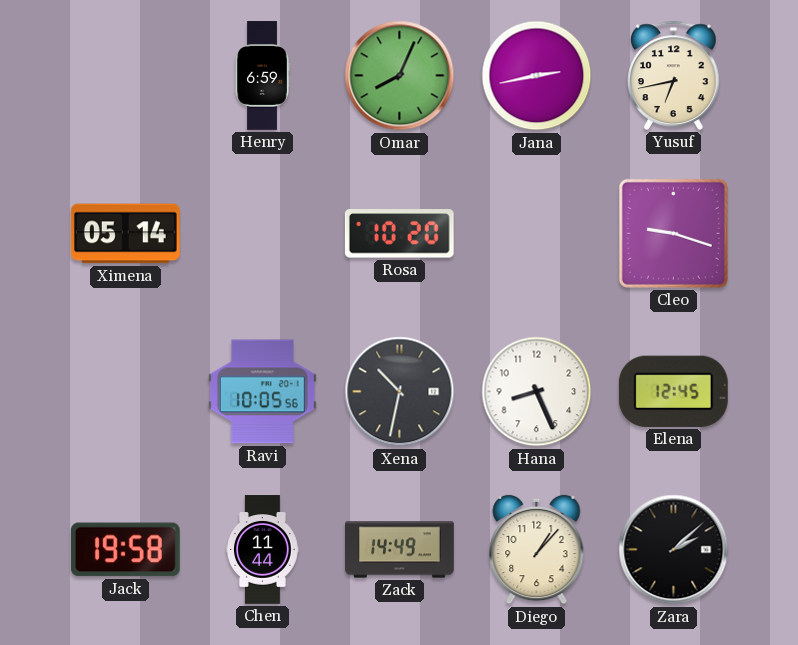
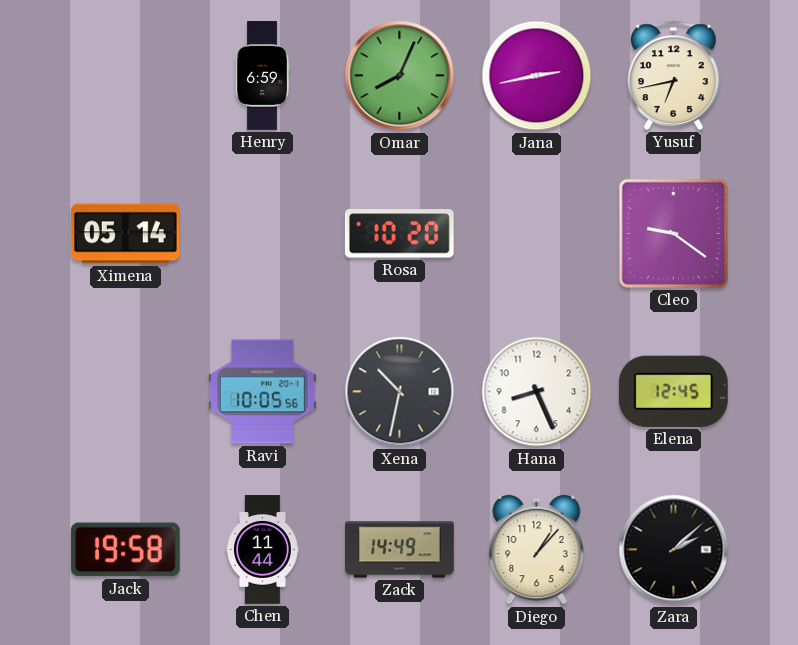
Cleo: 9:18 -> 9:21
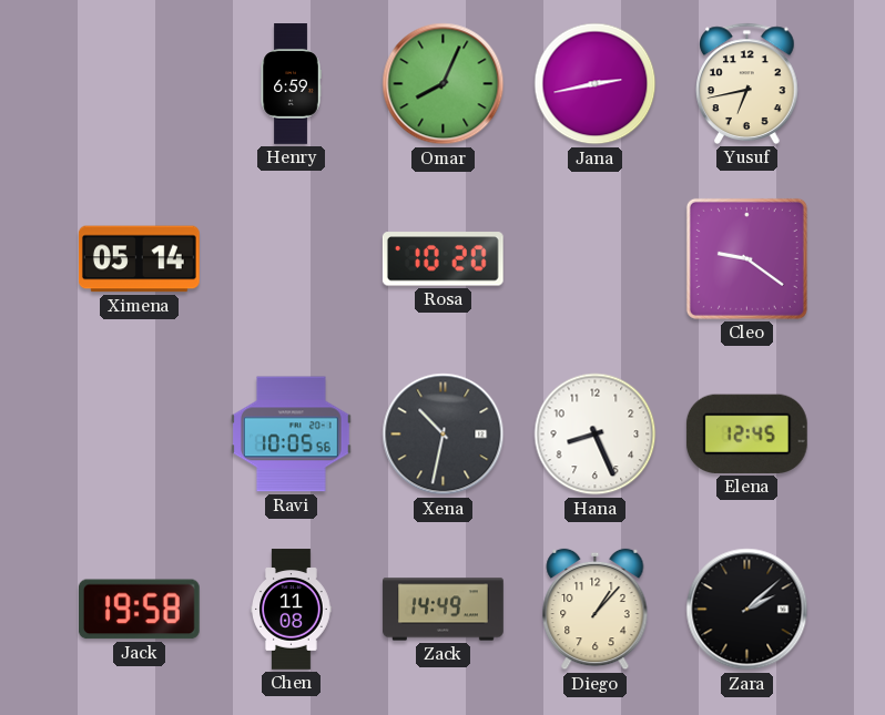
Chen: 11:44 -> 11:08
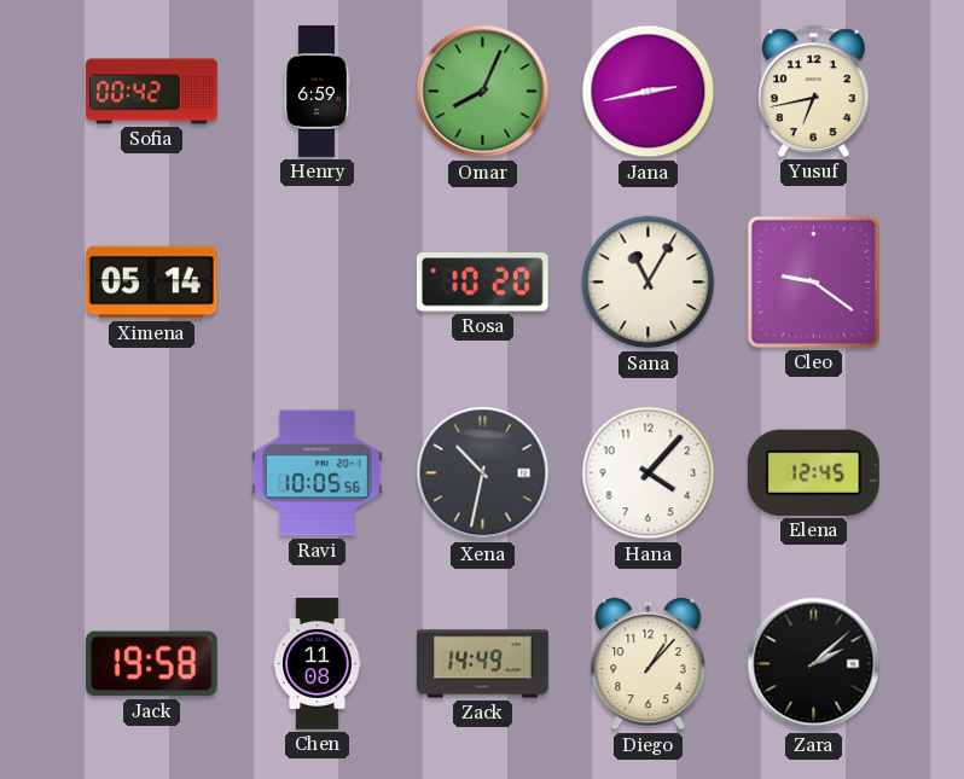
Sofia: none -> 00:42
Sana: none -> 11:05
Hana: 8:26 -> 4:07
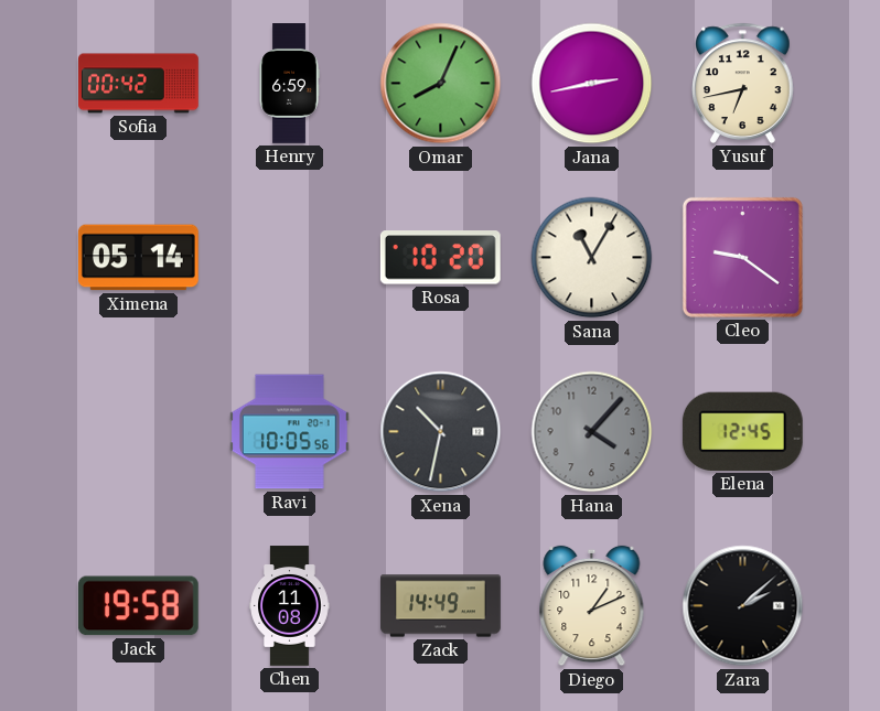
Hana dial: white -> grey
Diego: 1:07 -> 1:11
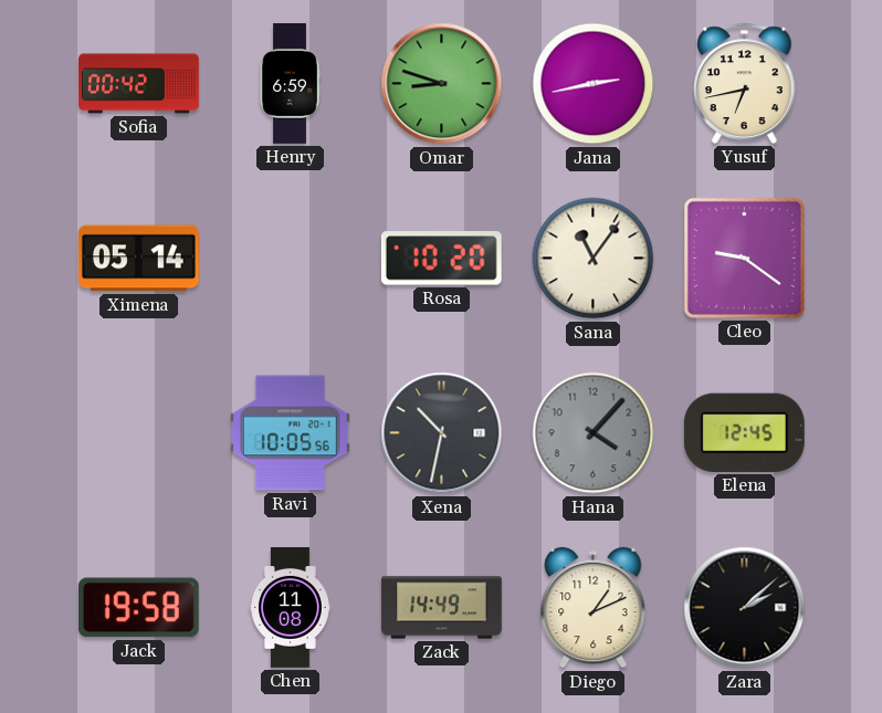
Omar: 8:04 -> 8:48
Sana: 11:05 -> 11:06
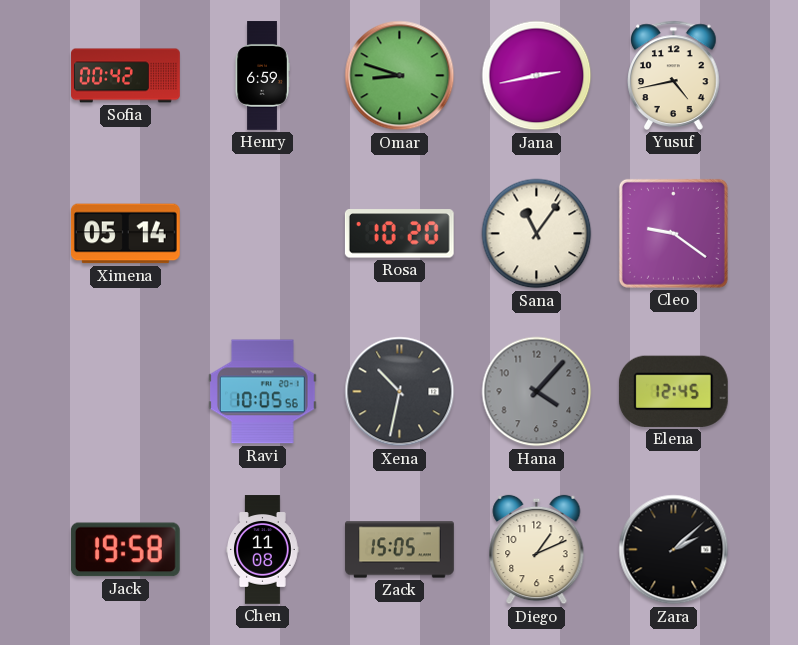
Yusuf: 6:43 -> 4:43
Zack: 14:49 -> 15:05
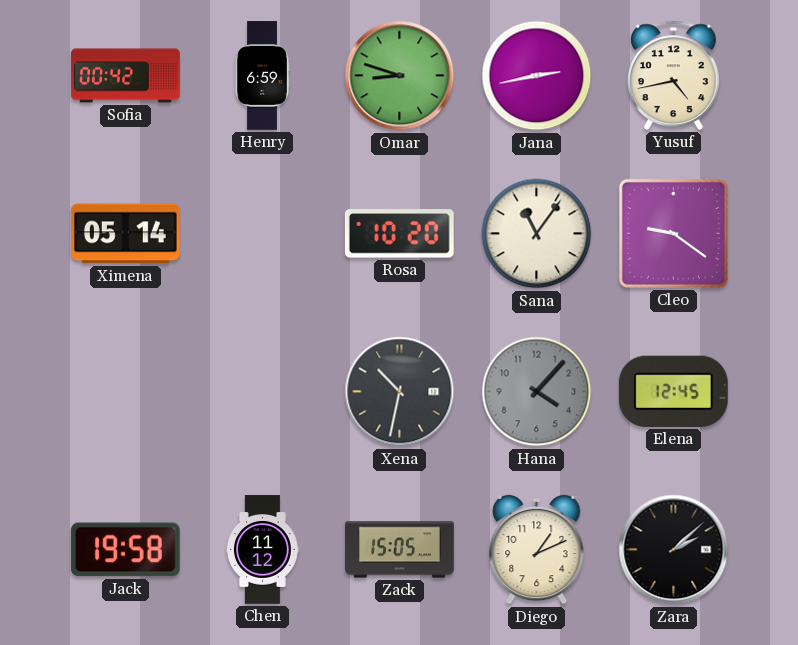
Ravi: 10:05 -> none
Chen: 11:08 -> 11:12
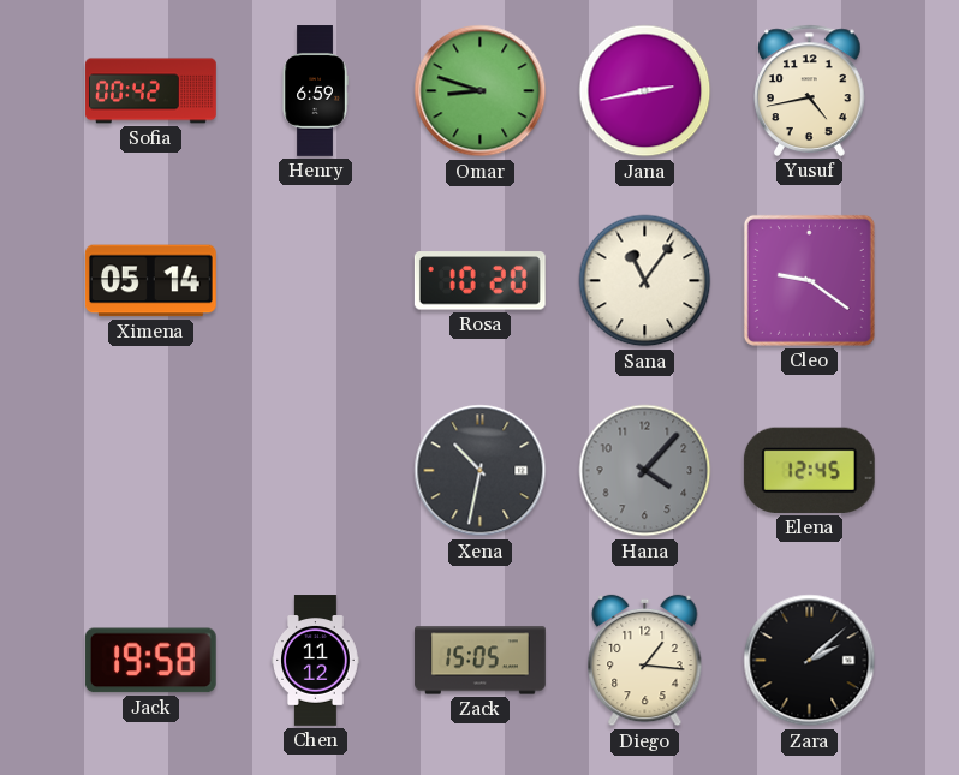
Diego: 1:11 -> 1:16
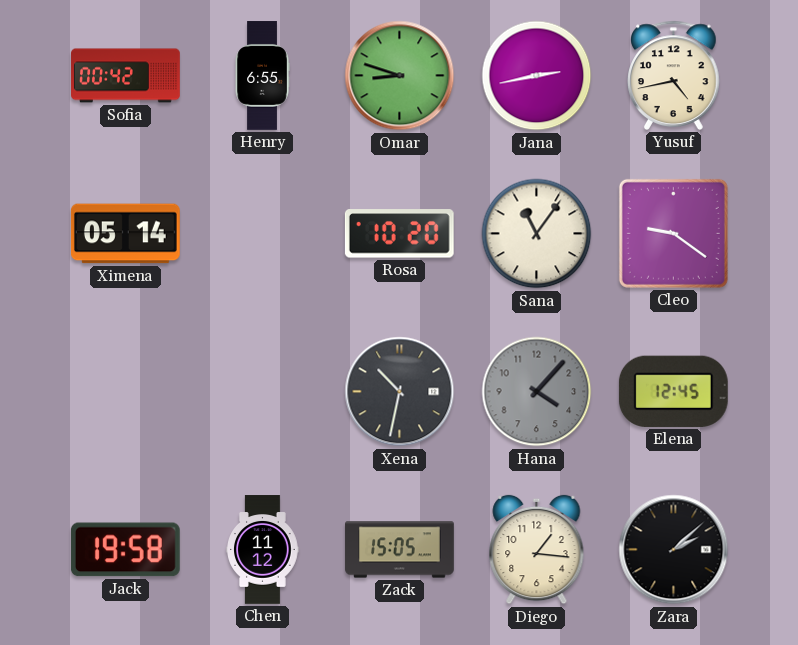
Henry: 6:59 -> 6:55
